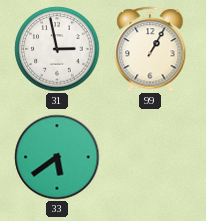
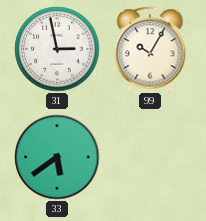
99: 1:05 -> 10:05
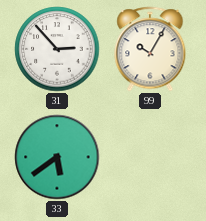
31: 2:58 -> 2:53
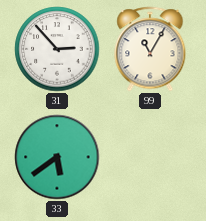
99: 10:05 -> 11:05
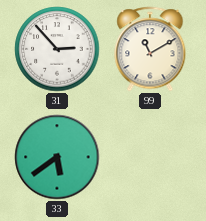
99: 11:05 -> 11:10
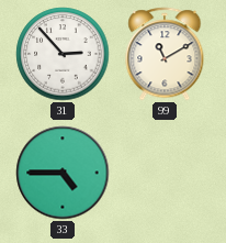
33: 5:39 -> 4:45
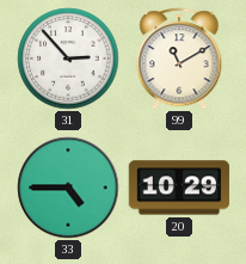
20: none -> 10:29
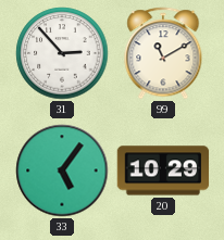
33: 4:45 -> 5:06
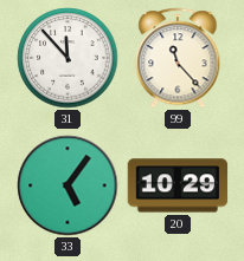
31: 2:53 -> 11:53
99: 11:10 -> 11:23
